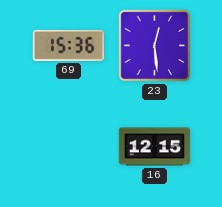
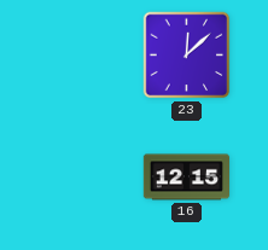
69: 15:36 -> none
23: 12:29 -> 12:08
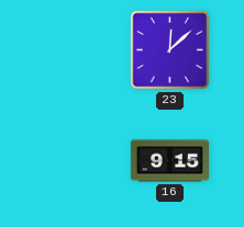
16: 12:15 -> 9:15
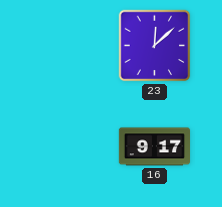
16: 9:15 -> 9:17
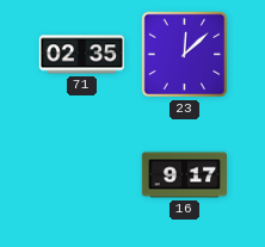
71: none -> 02:35
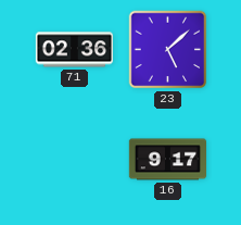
71: 02:35 -> 02:36
23: 12:08 -> 5:08
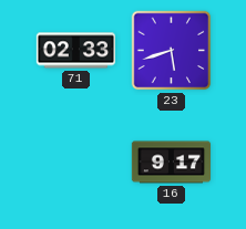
71: 02:36 -> 02:33
23: 5:08 -> 5:42
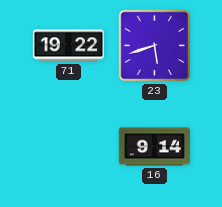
71: 02:33 -> 19:22
16: 9:17 -> 9:14
